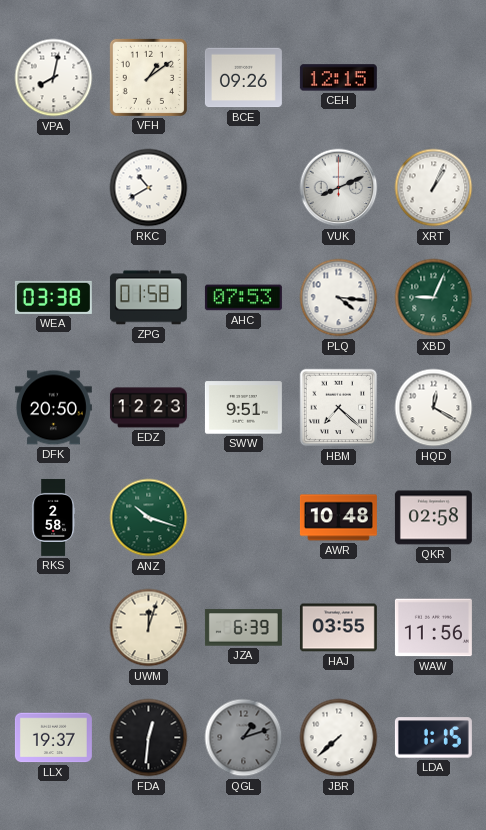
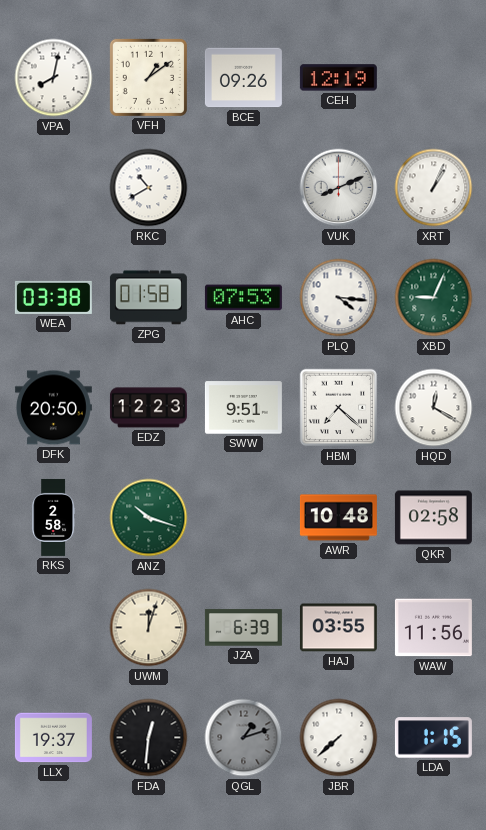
CEH: 12:15 -> 12:19
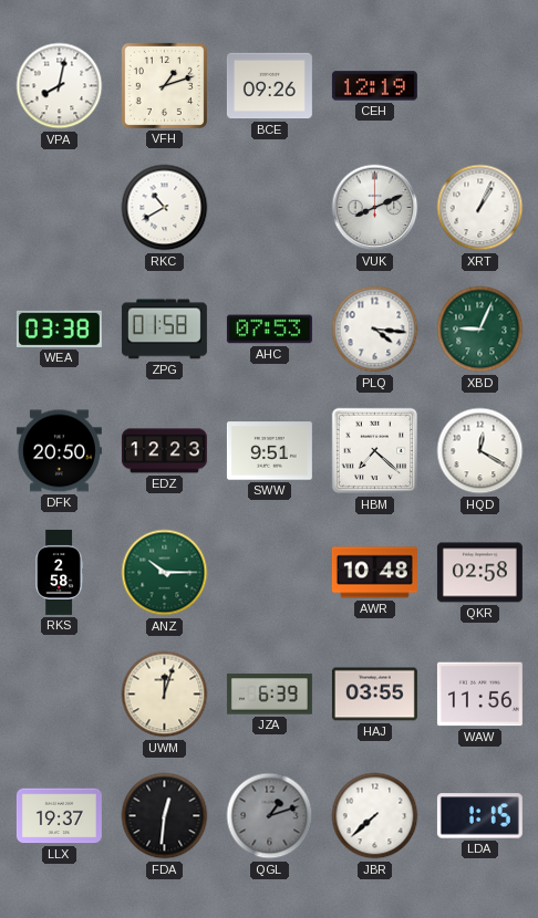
VFH: 1:09 -> 1:12
ANZ: 10:18 -> 10:15
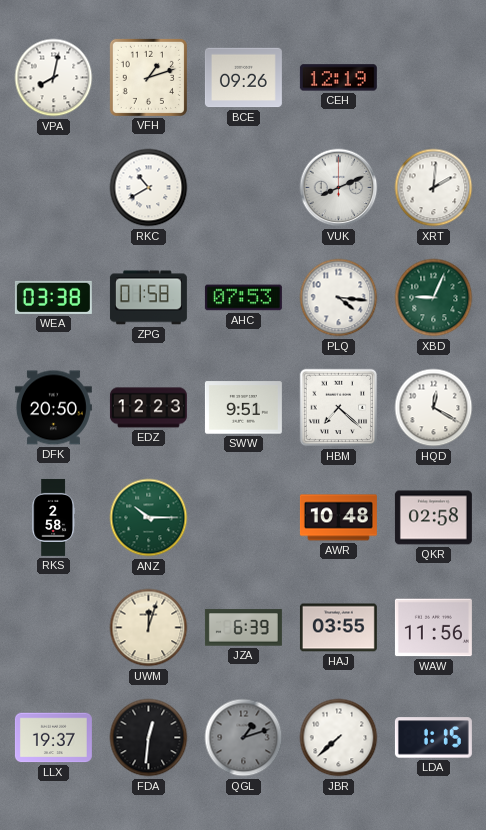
XRT: 1:04 -> 2:01
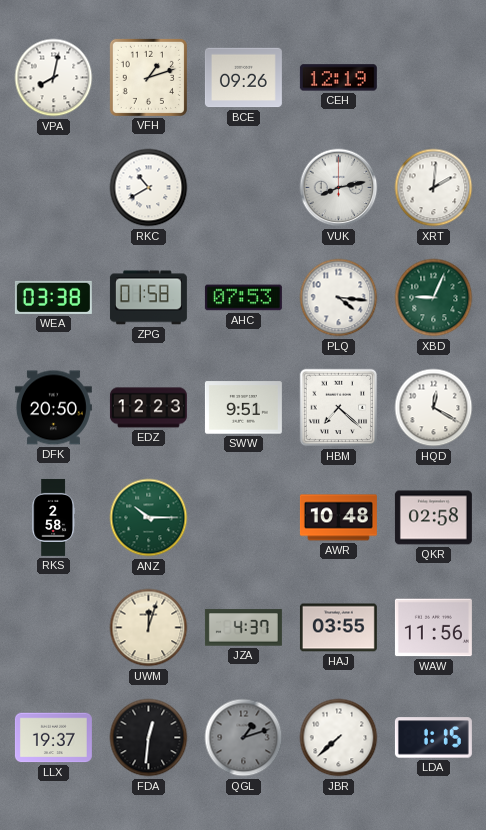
VUK: 8:11 -> 8:13
JZA: 6:39 -> 4:37
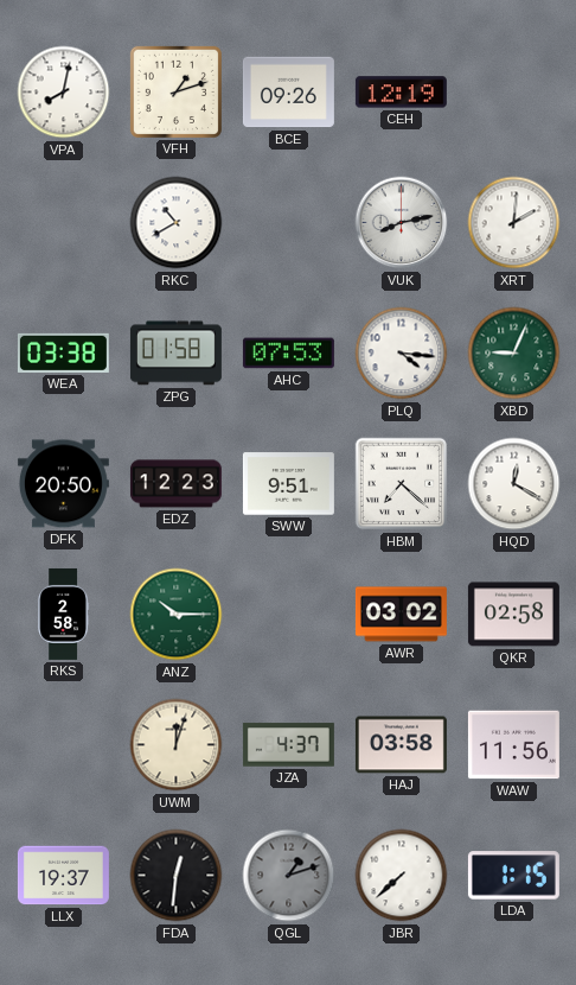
AWR: 10:48 -> 03:02
HAJ: 03:55 -> 03:58
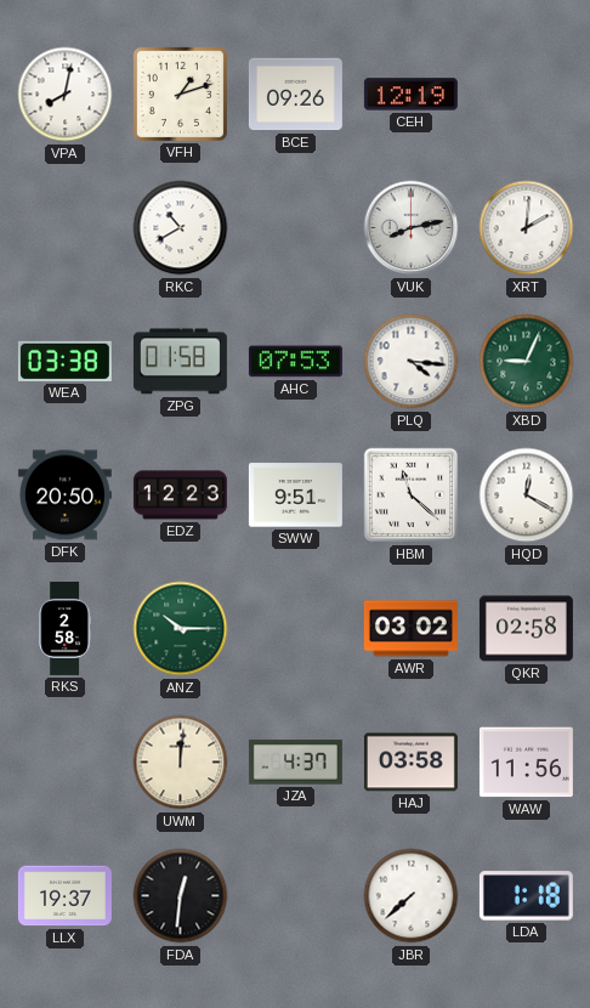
HBM: 7:22 -> 11:22
UWM: 12:03 -> 12:01
QGL: 1:12 -> none
LDA: 1:15 -> 1:18
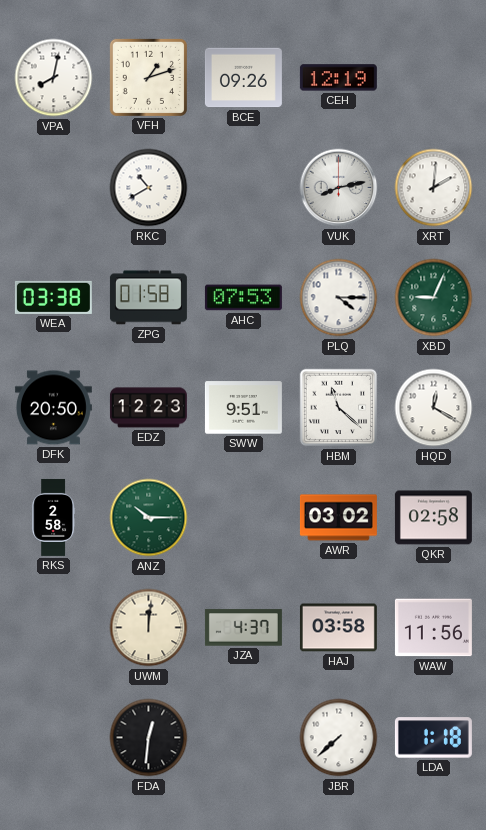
PLQ: 4:16 -> 4:15
LLX: 19:37 -> none
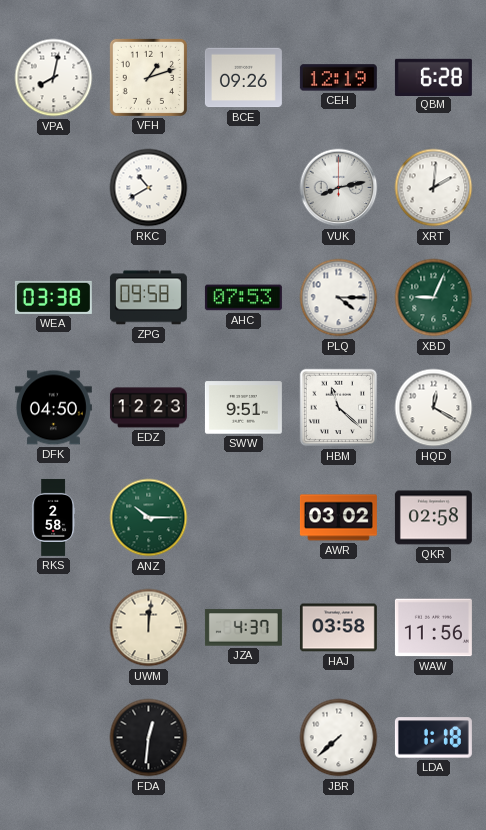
QBM: none -> 6:28
ZPG: 01:58 -> 09:58
DFK: 20:50 -> 04:50
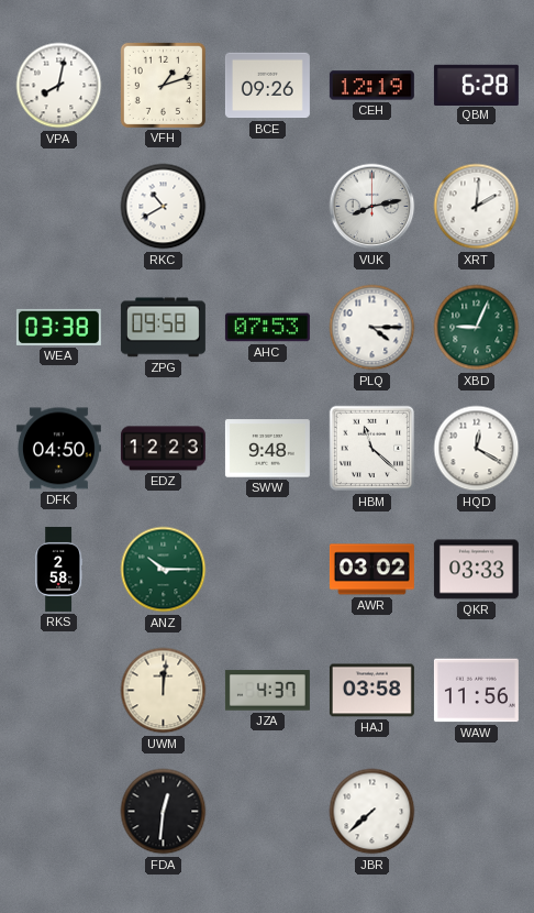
SWW: 9:51 -> 9:48
QKR: 02:58 -> 03:33
LDA: 1:18 -> none
